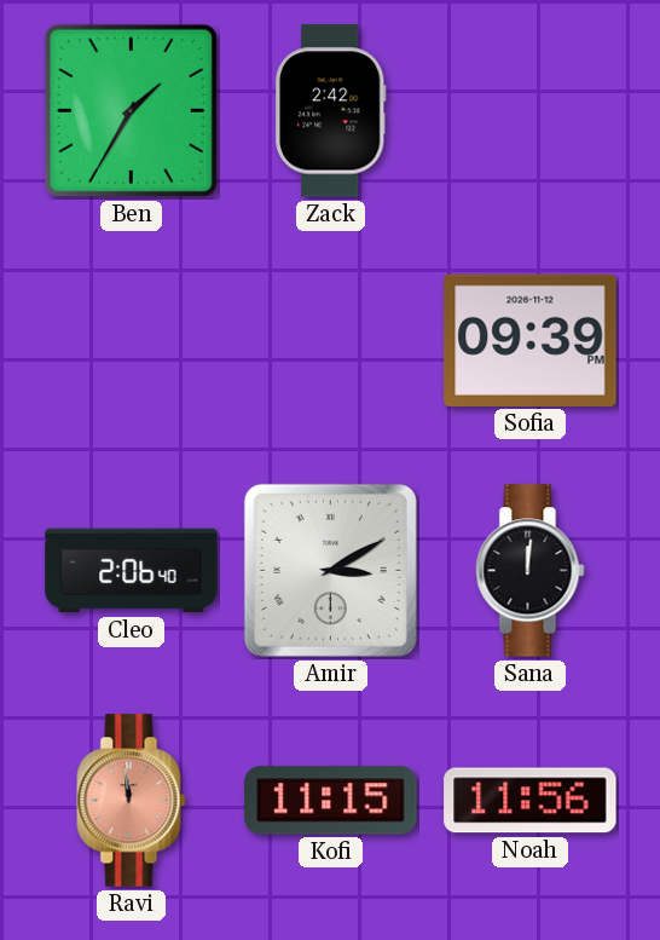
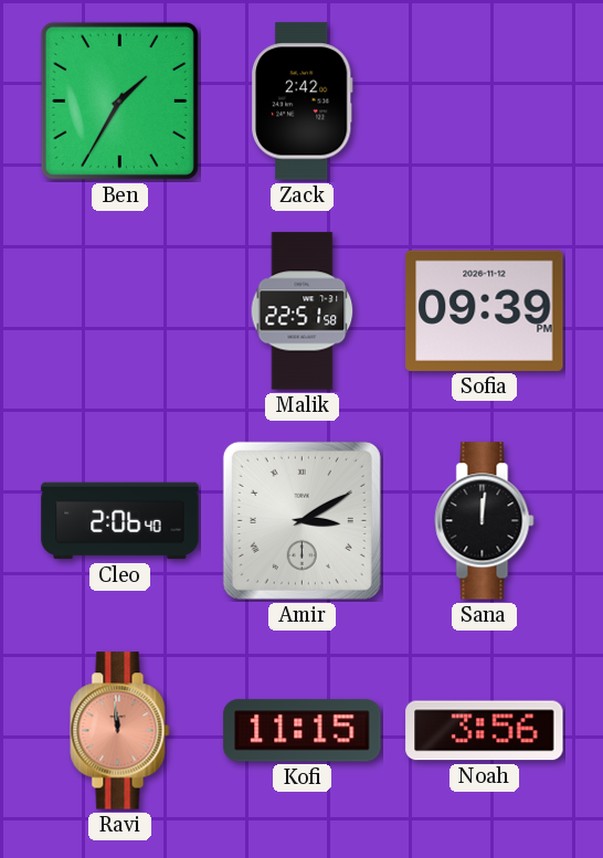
Malik: none -> 22:51
Noah: 11:56 -> 3:56
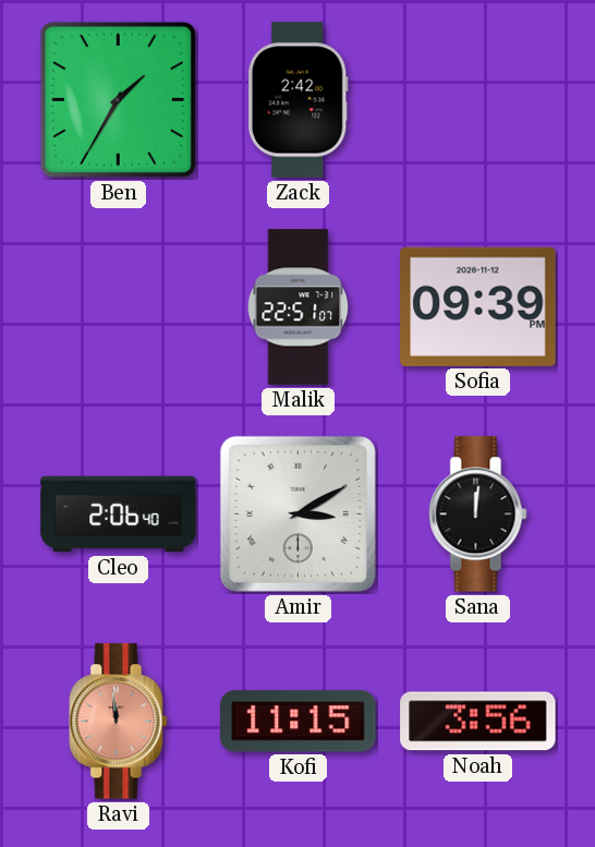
Malik: 22:51:58 -> 22:51:07
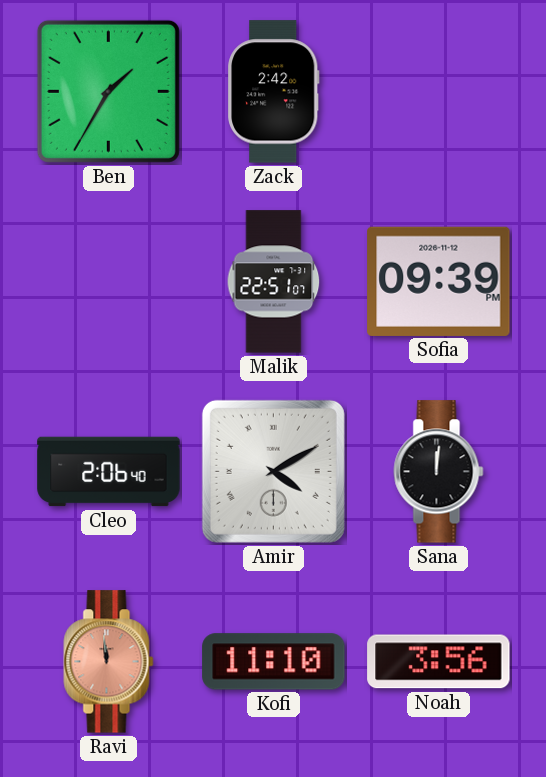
Amir: 3:10 -> 4:10
Kofi: 11:15 -> 11:10
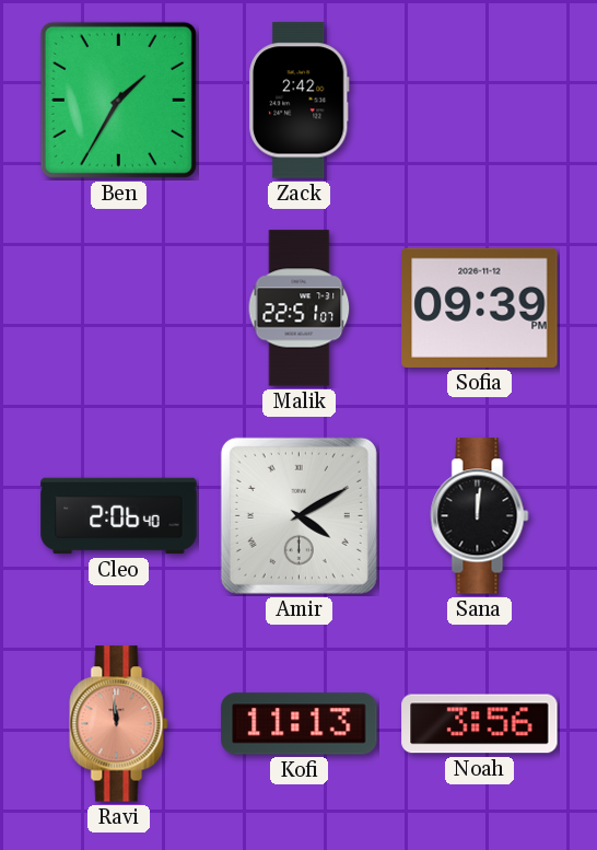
Kofi: 11:10 -> 11:13
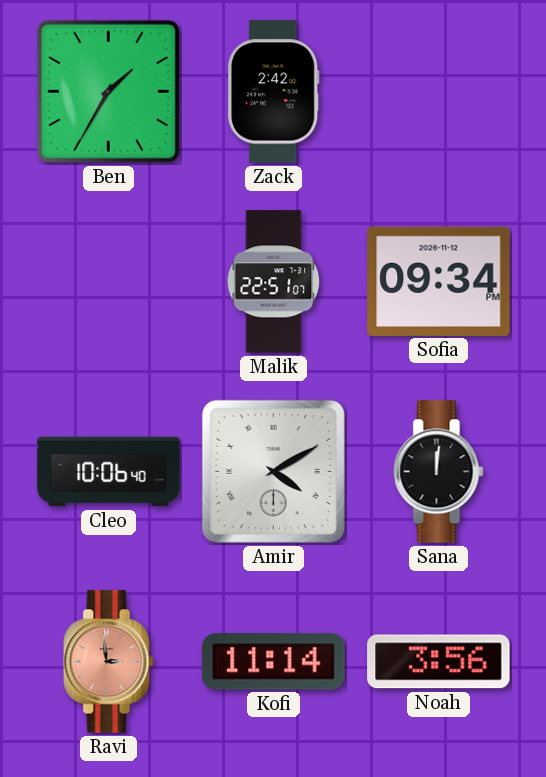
Sofia: 09:39 -> 09:34
Cleo: 2:06 -> 10:06
Ravi: 11:59 -> 2:59
Kofi: 11:13 -> 11:14
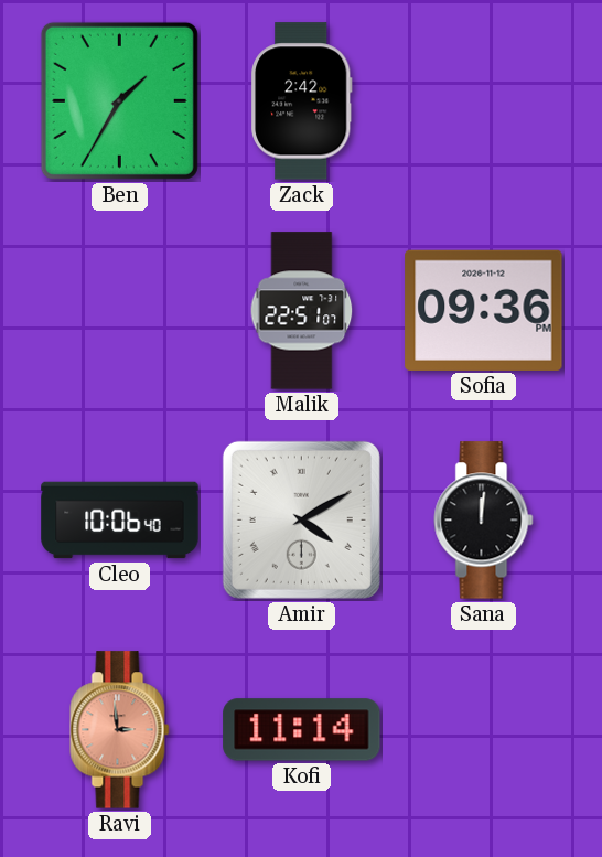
Sofia: 09:34 -> 09:36
Noah: 3:56 -> none
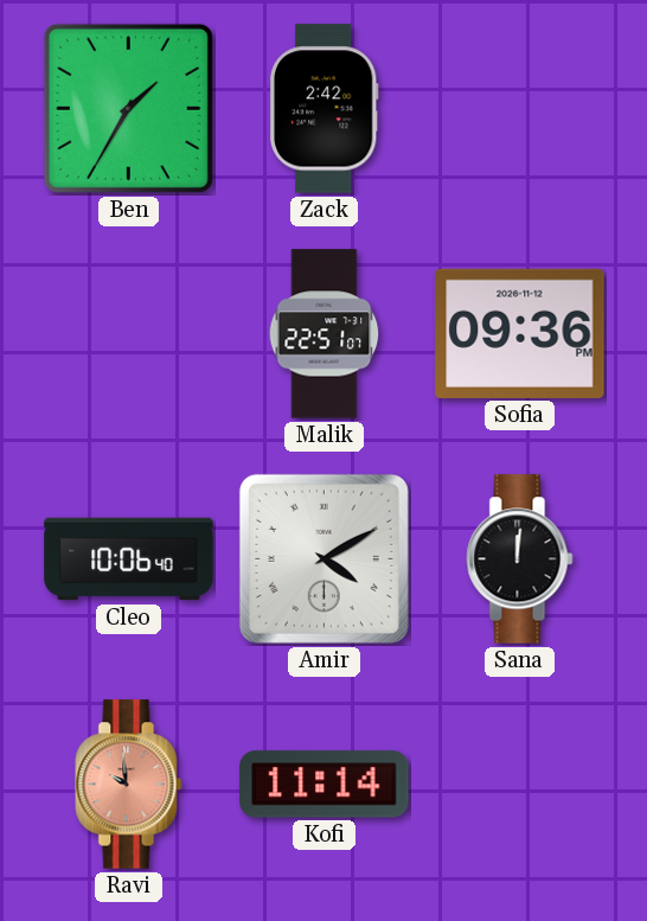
Ravi: 2:59 -> 9:59
